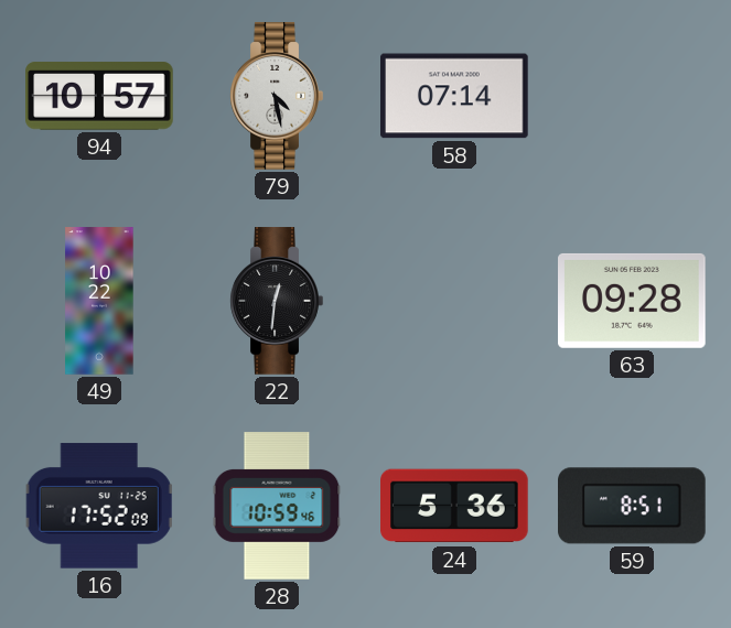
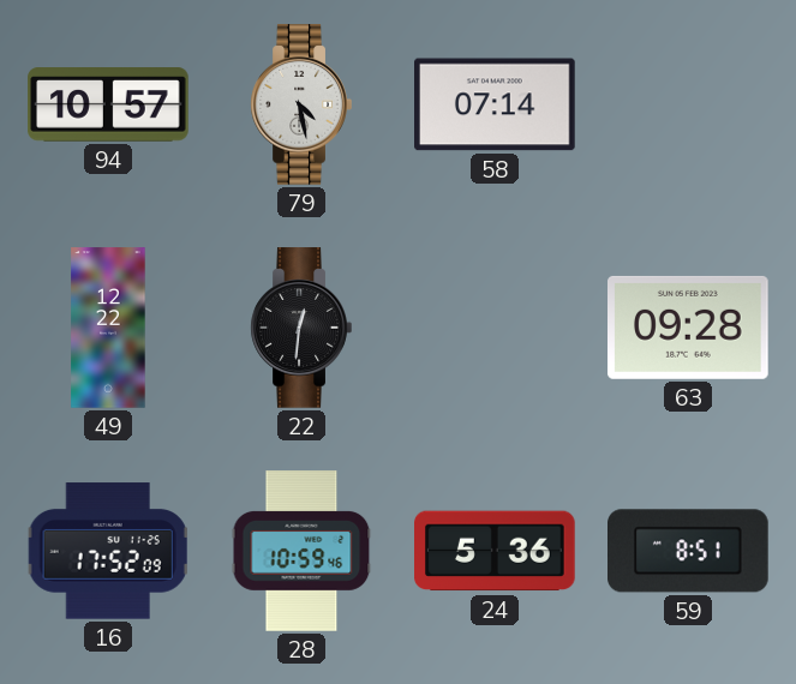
49: 10:22 -> 12:22
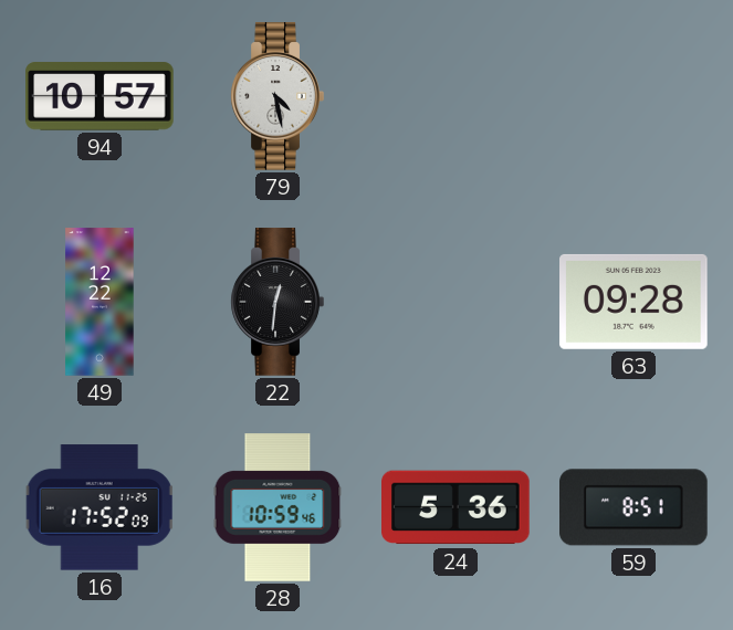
58: 07:14 -> none
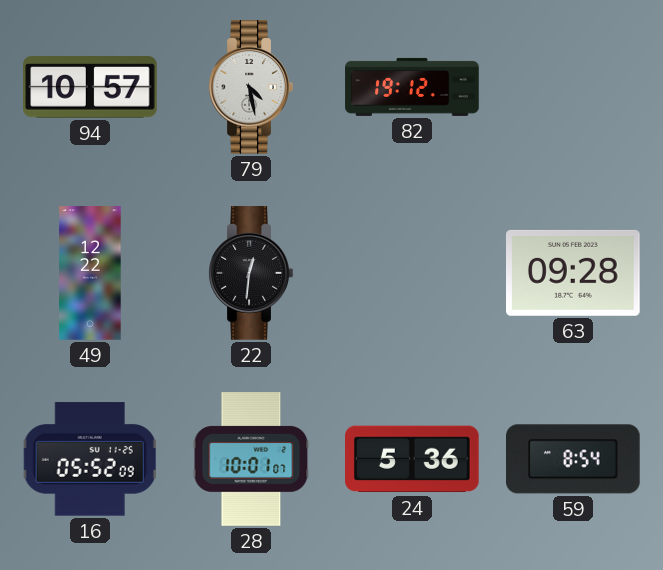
82: none -> 19:12
16: 17:52 -> 05:52
28: 10:59 -> 10:01
59: 8:51 -> 8:54
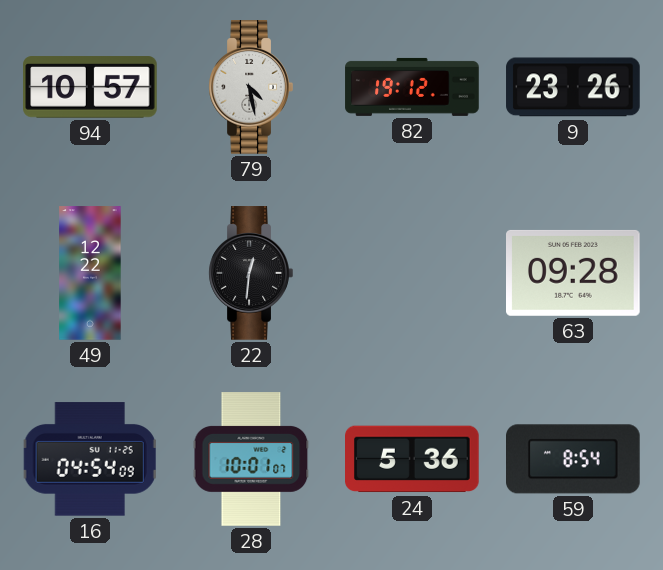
9: none -> 23:26
16: 05:52 -> 04:54
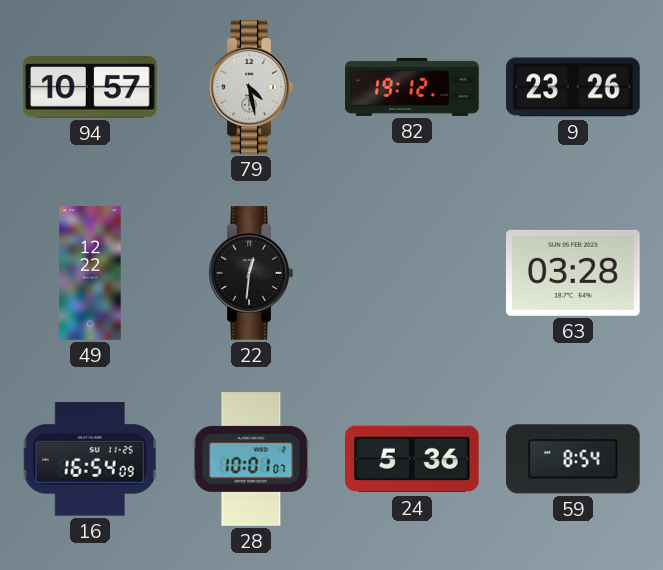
63: 09:28 -> 03:28
16: 04:54 -> 16:54
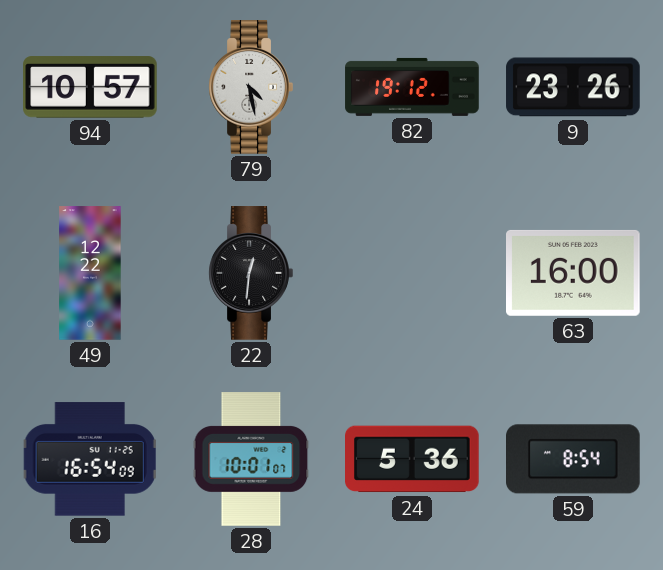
63: 03:28 -> 16:00
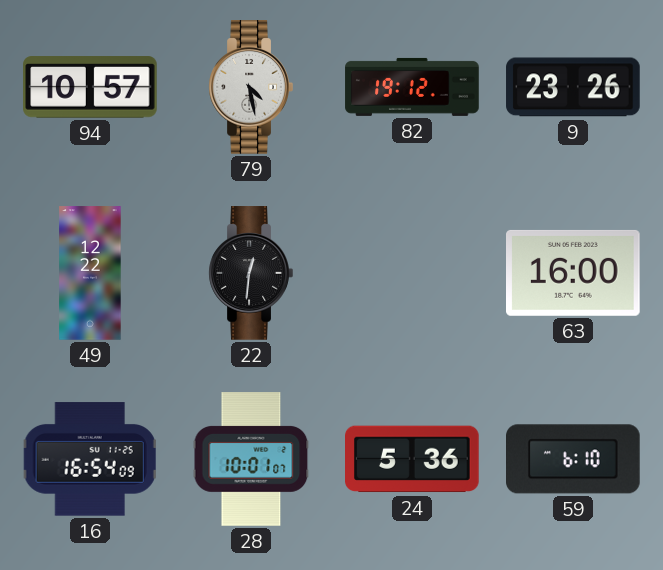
59: 8:54 -> 6:10
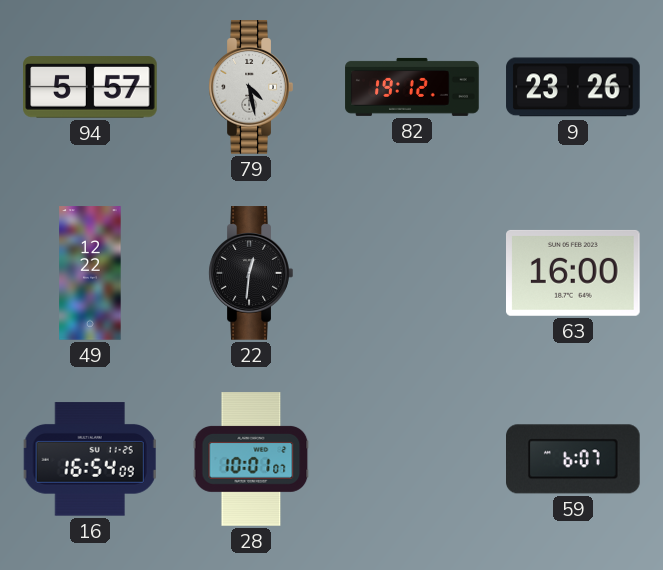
94: 10:57 -> 5:57
24: 5:36 -> none
59: 6:10 -> 6:07
